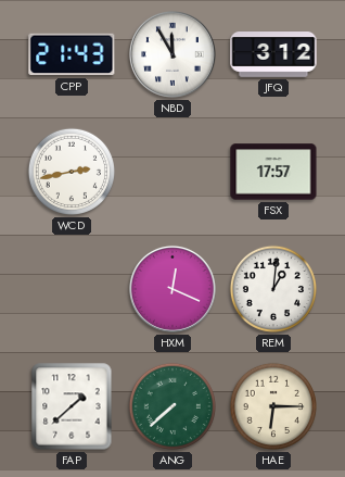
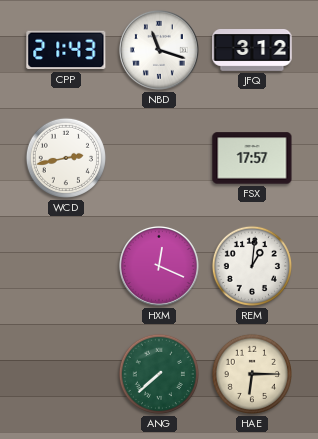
NBD: 11:55 -> 11:18
FAP: 1:38 -> none
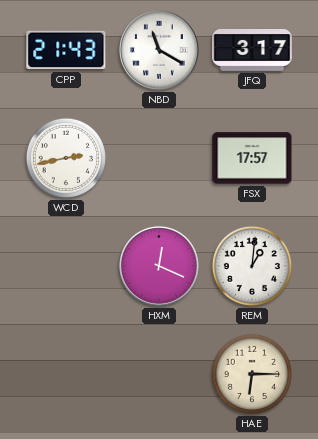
NBD: 11:18 -> 11:20
JFQ: 3:12 -> 3:17
ANG: 7:38 -> none
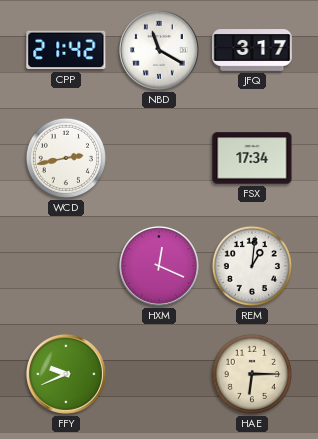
CPP: 21:43 -> 21:42
FSX: 17:57 -> 17:34
FFY: none -> 9:41
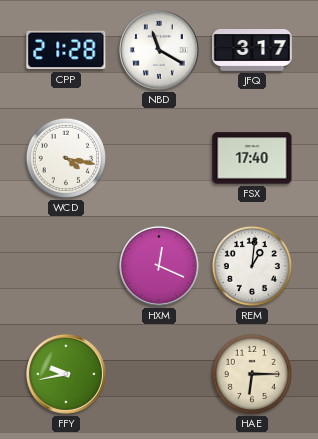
CPP: 21:42 -> 21:28
WCD: 2:43 -> 4:17
FSX: 17:34 -> 17:40
FFY: 9:41 -> 9:43
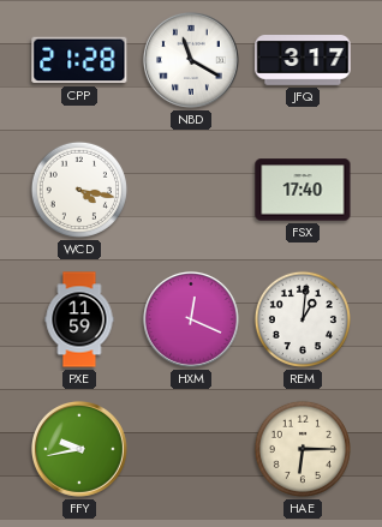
PXE: none -> 11:59
